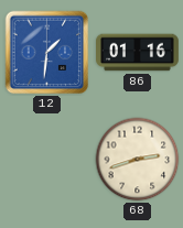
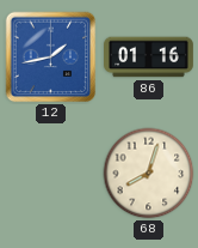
12: 1:31 -> 1:43
68: 2:42 -> 8:03
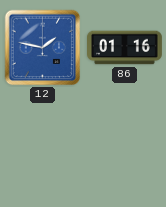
12: 1:43 -> 1:47
68: 8:03 -> none
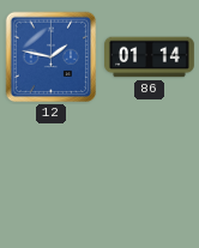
86: 01:16 -> 01:14
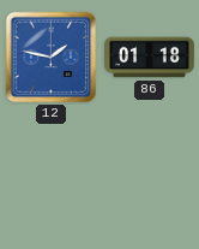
86: 01:14 -> 01:18
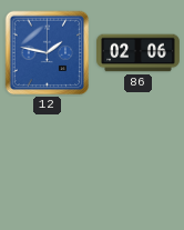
86: 01:18 -> 02:06
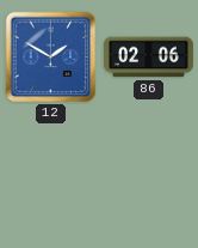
12: 1:47 -> 1:50
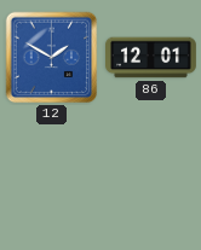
86: 02:06 -> 12:01
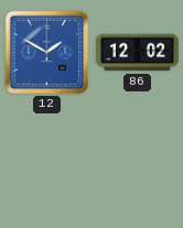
86: 12:01 -> 12:02
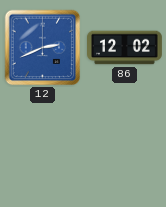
12: 1:50 -> 2:41
